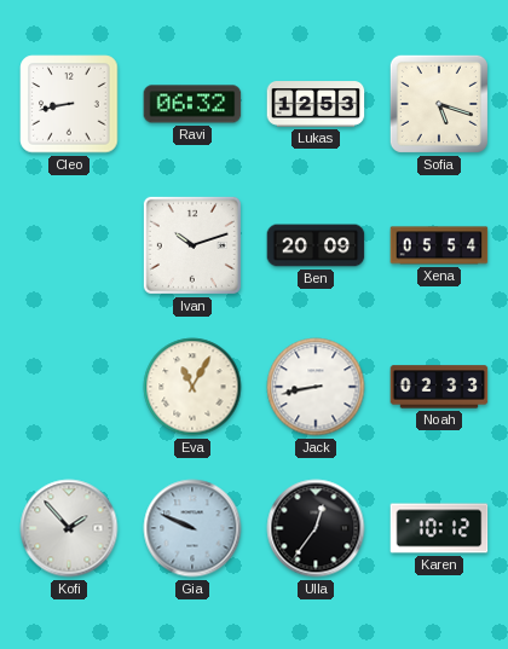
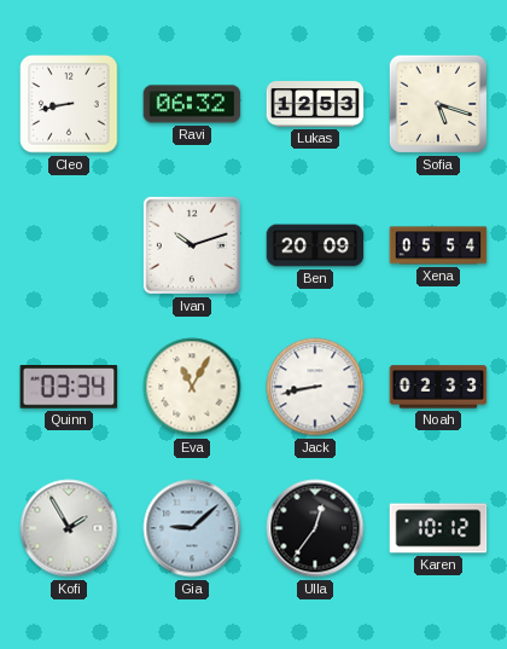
Quinn: none -> 03:34
Kofi: 1:53 -> 1:55
Gia: 9:49 -> 9:08
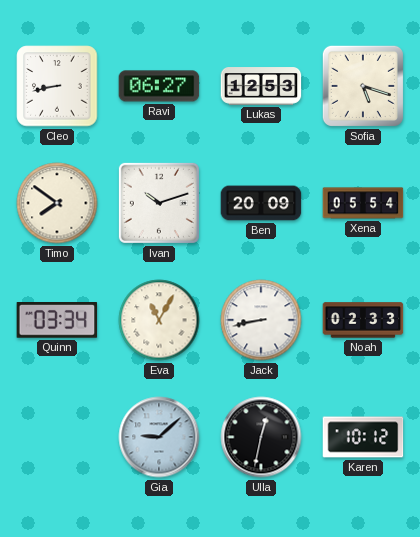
Ravi: 06:32 -> 06:27
Timo: none -> 7:51
Kofi: 1:55 -> none
Ulla: 12:36 -> 12:32
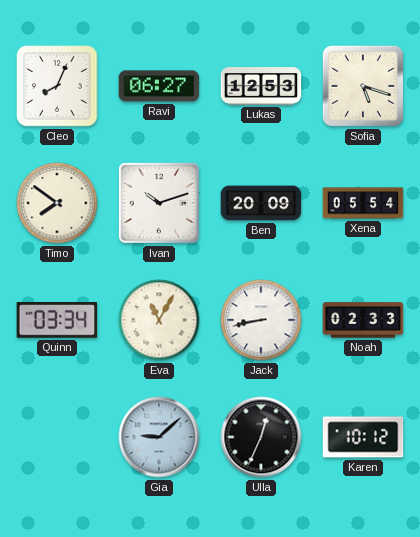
Cleo: 8:43 -> 8:04
Ulla: 12:32 -> 12:34
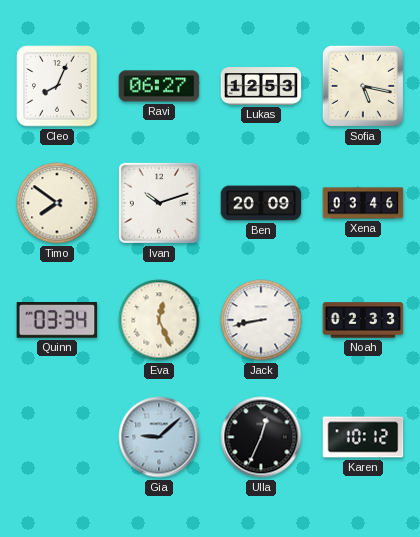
Sofia: 5:18 -> 5:17
Xena: 05:54 -> 03:46
Eva: 11:05 -> 12:26
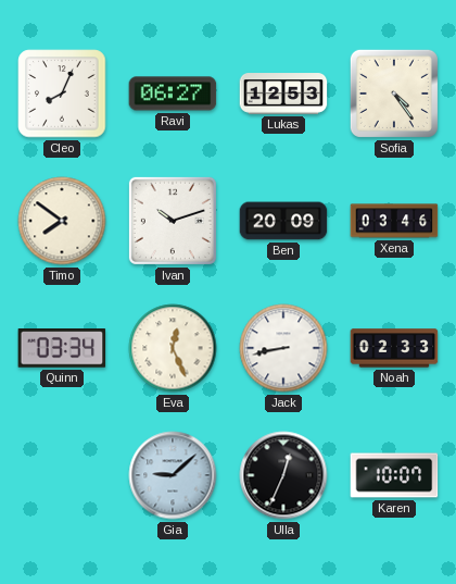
Sofia: 5:17 -> 4:24
Karen: 10:12 -> 10:07
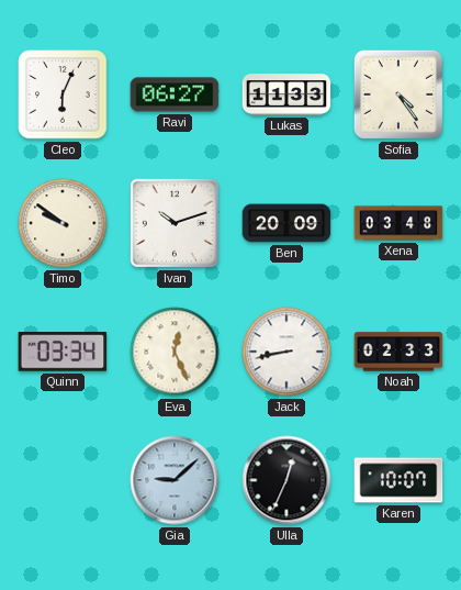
Cleo: 8:04 -> 6:04
Lukas: 12:53 -> 11:33
Timo: 7:51 -> 9:51
Xena: 03:46 -> 03:48
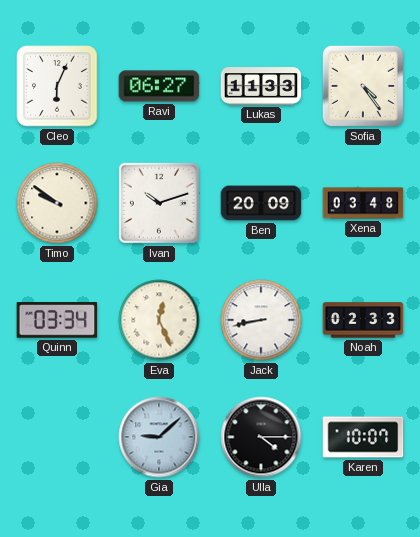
Ulla: 12:34 -> 4:15
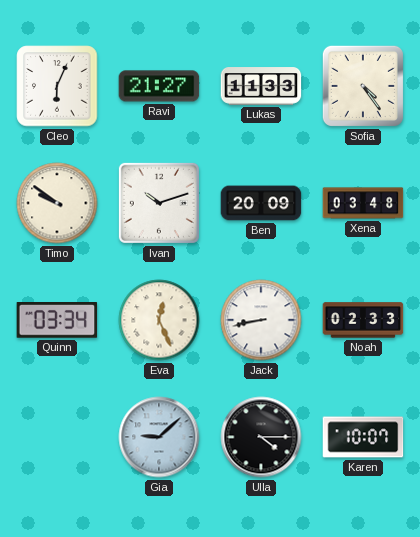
Ravi: 06:27 -> 21:27
